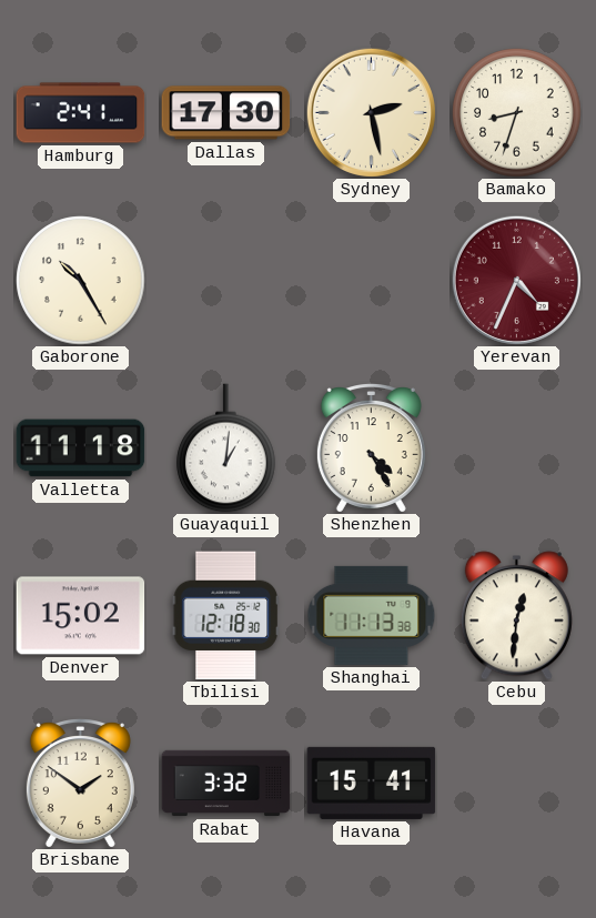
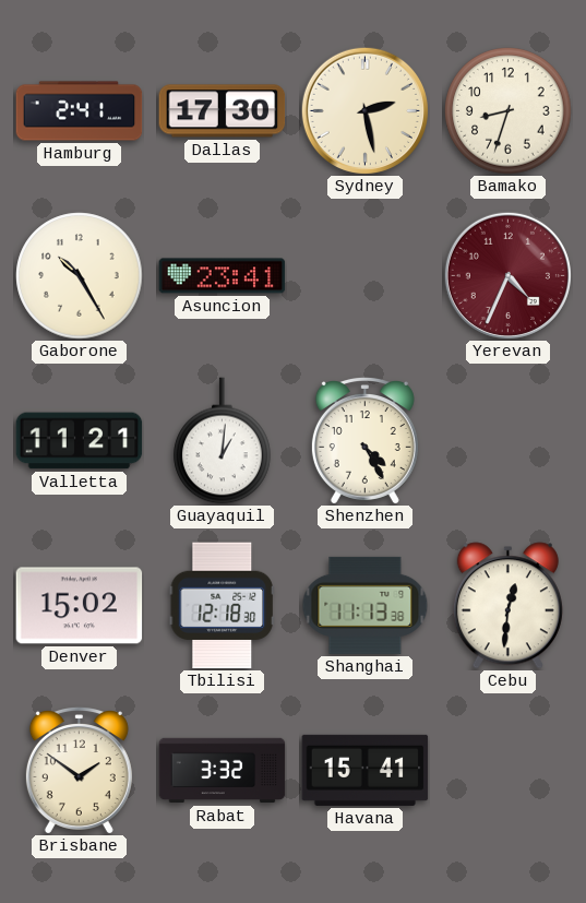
Asuncion: none -> 23:41
Valletta: 11:18 -> 11:21
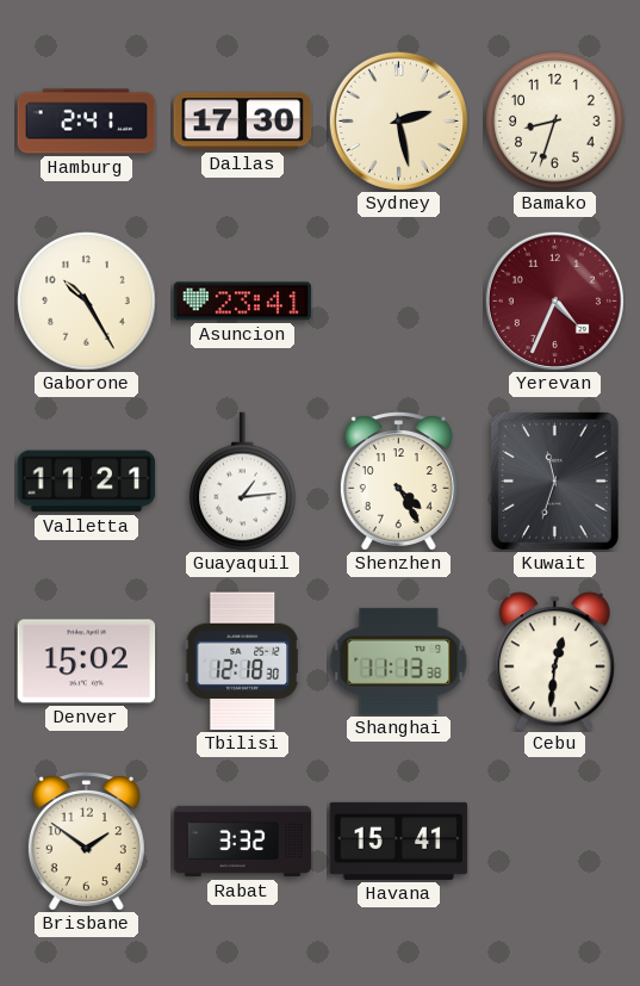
Guayaquil: 1:01 -> 1:14
Kuwait: none -> 11:33
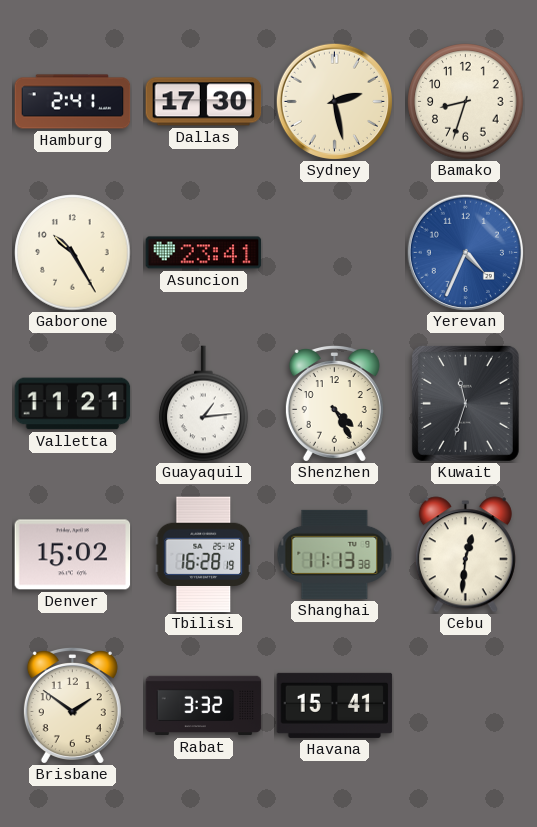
Yerevan dial: burgundy -> blue
Tbilisi: 12:18 -> 16:28
